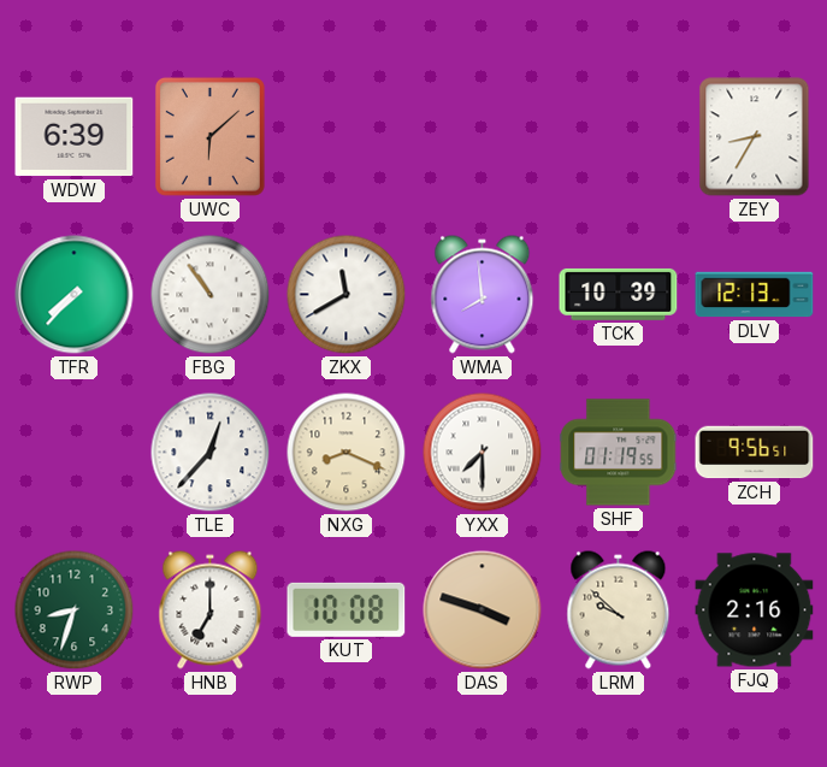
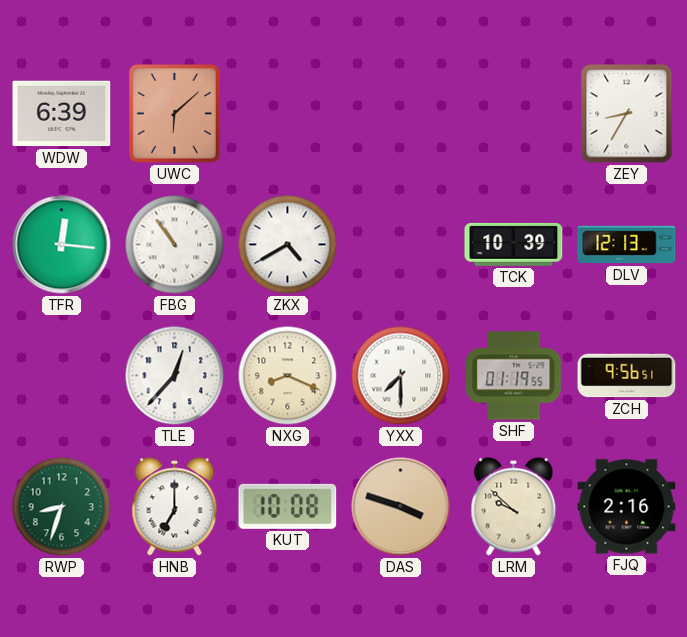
TFR: 7:37 -> 12:16
ZKX: 11:40 -> 4:40
WMA: 7:59 -> none
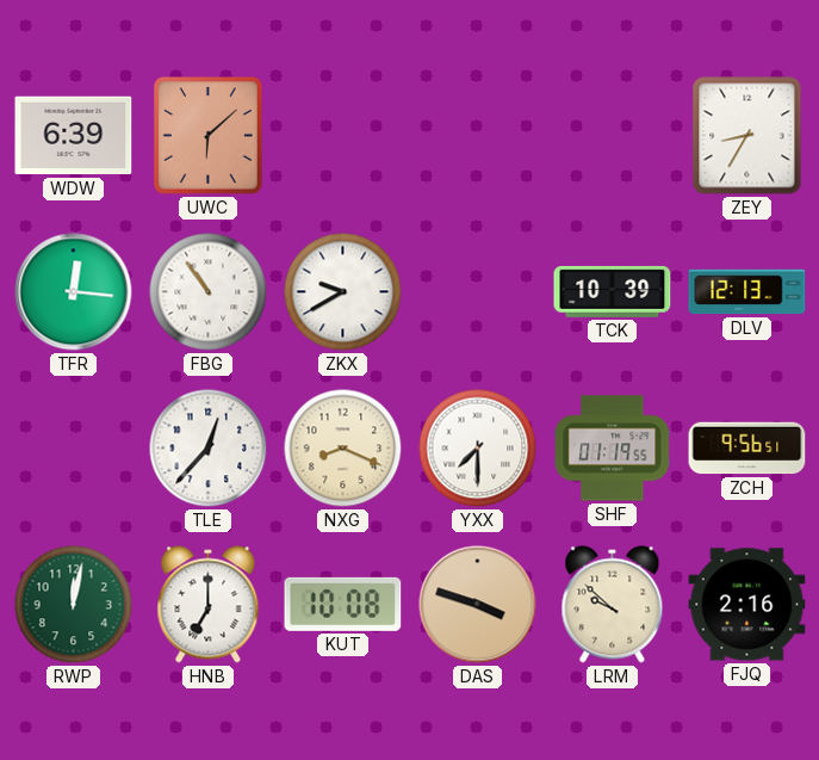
ZKX: 4:40 -> 9:40
RWP: 8:33 -> 12:02
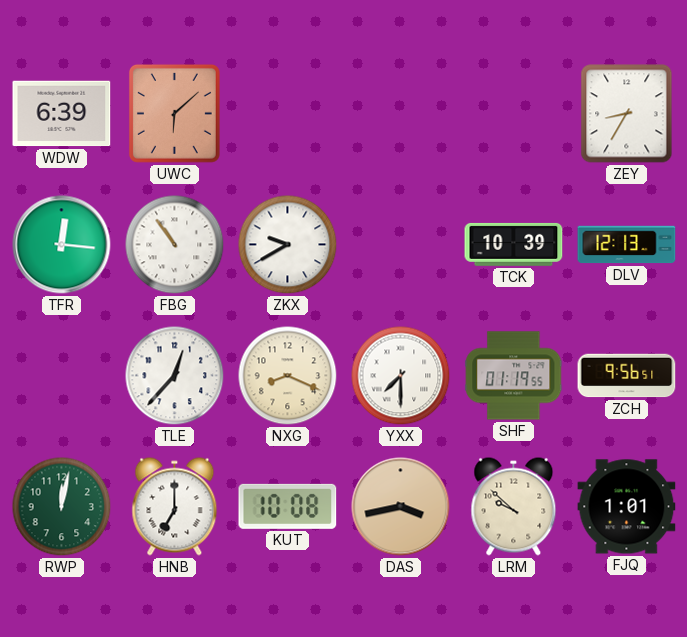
DAS: 3:48 -> 3:43
FJQ: 2:16 -> 1:01
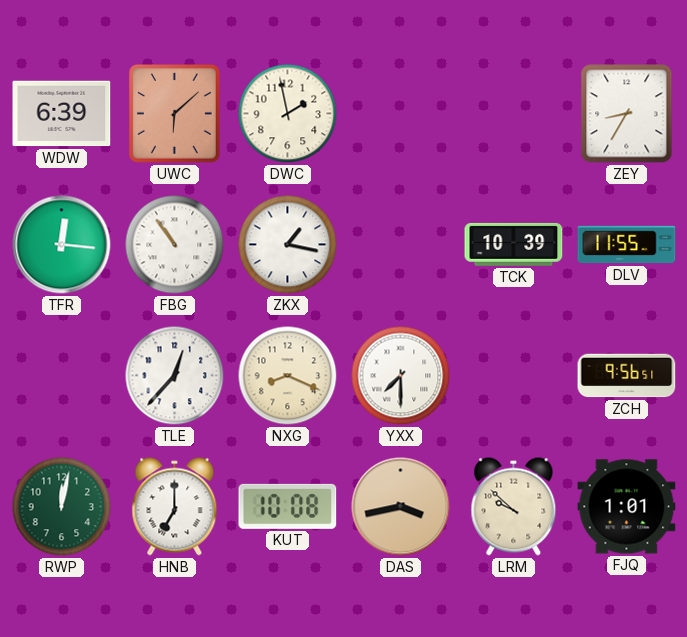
DWC: none -> 1:58
ZKX: 9:40 -> 1:17
DLV: 12:13 -> 11:55
SHF: 01:19 -> none
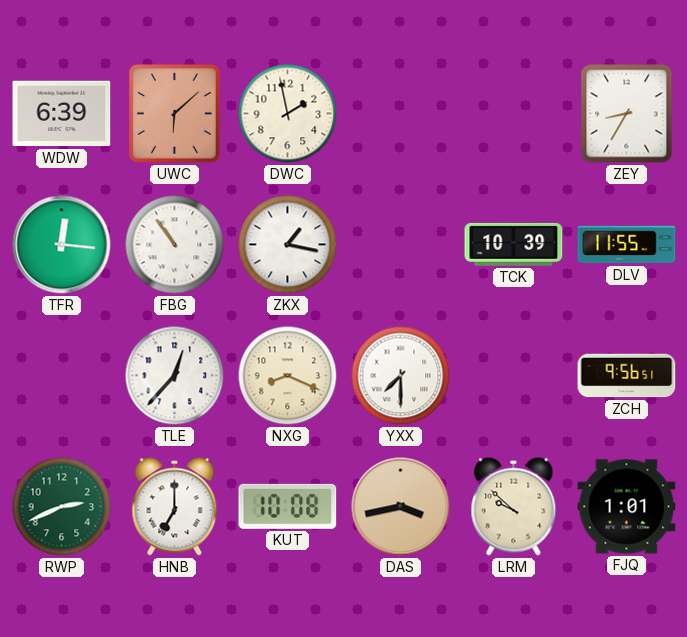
RWP: 12:02 -> 2:41
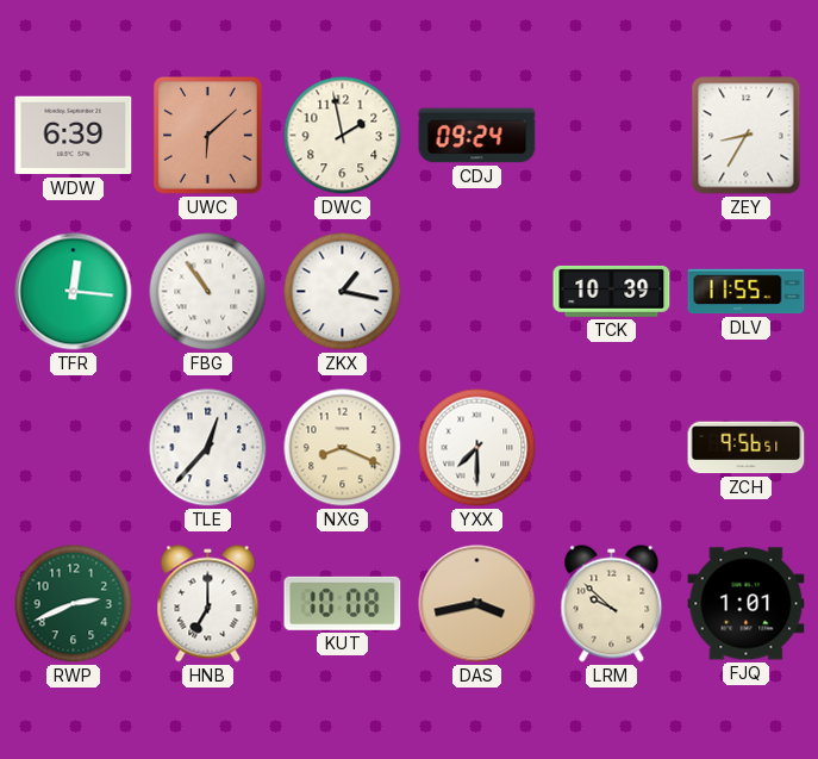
CDJ: none -> 09:24
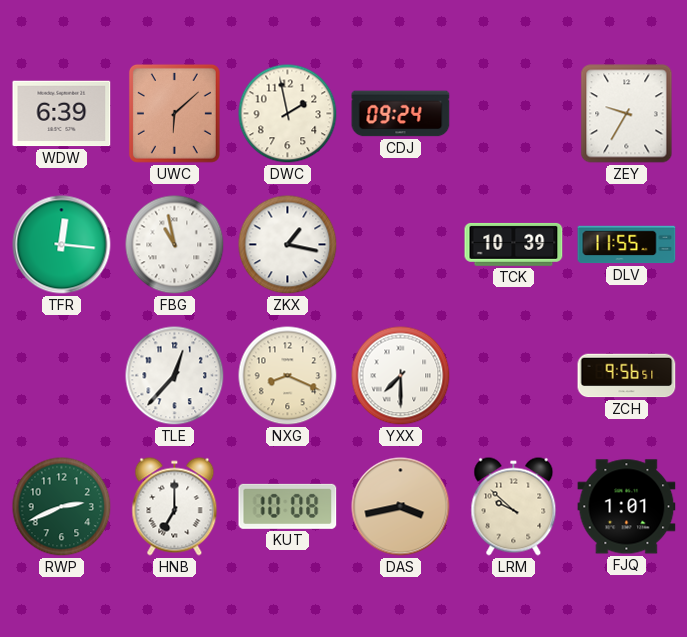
ZEY: 8:35 -> 9:35
FBG: 10:54 -> 10:58
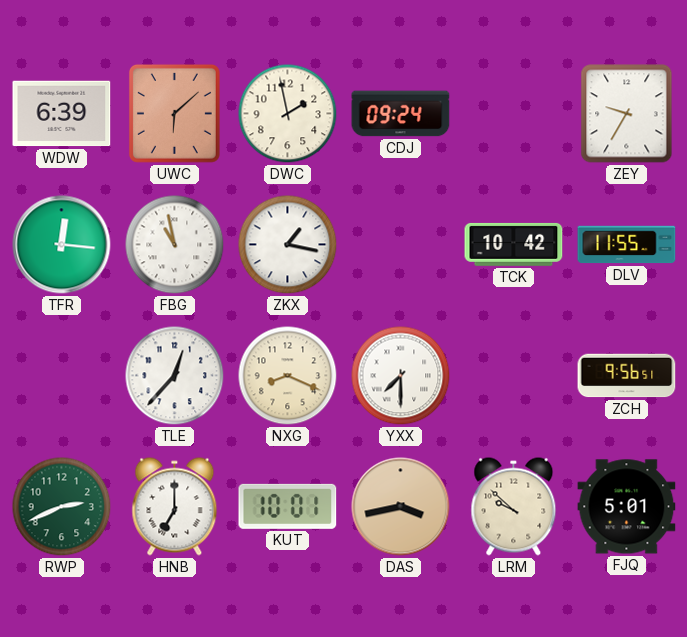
TCK: 10:39 -> 10:42
KUT: 10:08 -> 10:01
FJQ: 1:01 -> 5:01
